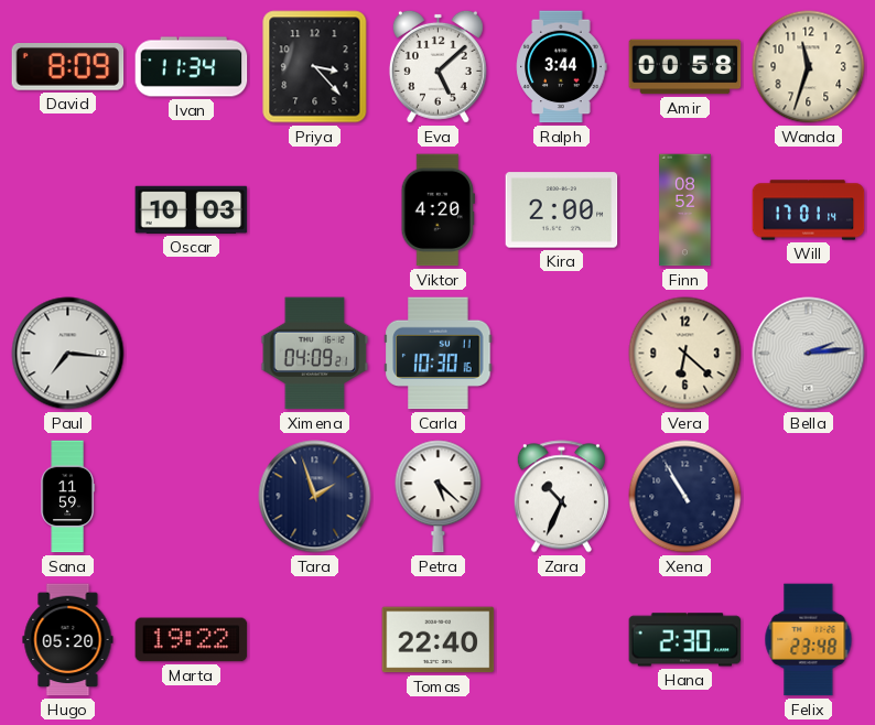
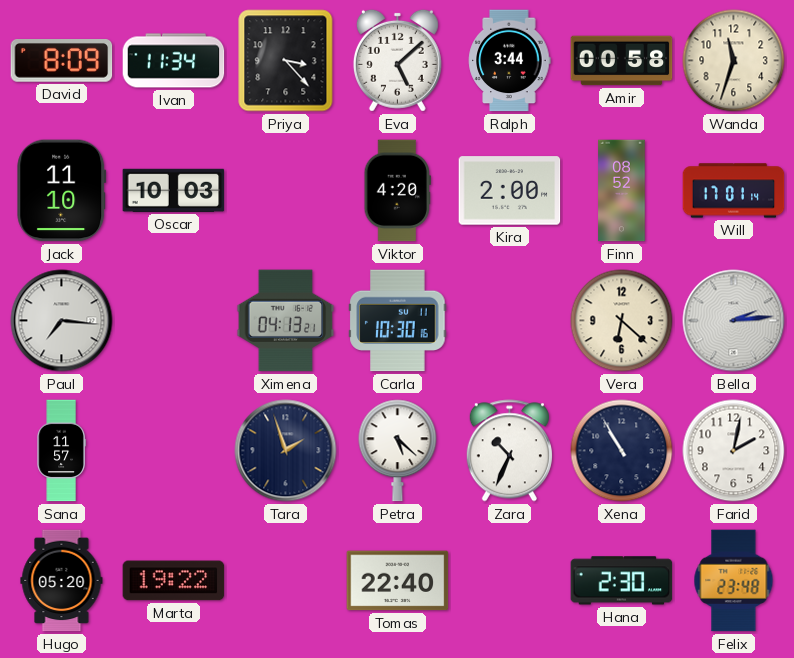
Jack: none -> 11:10
Ximena: 04:09 -> 04:13
Sana: 11:59 -> 11:57
Farid: none -> 2:02
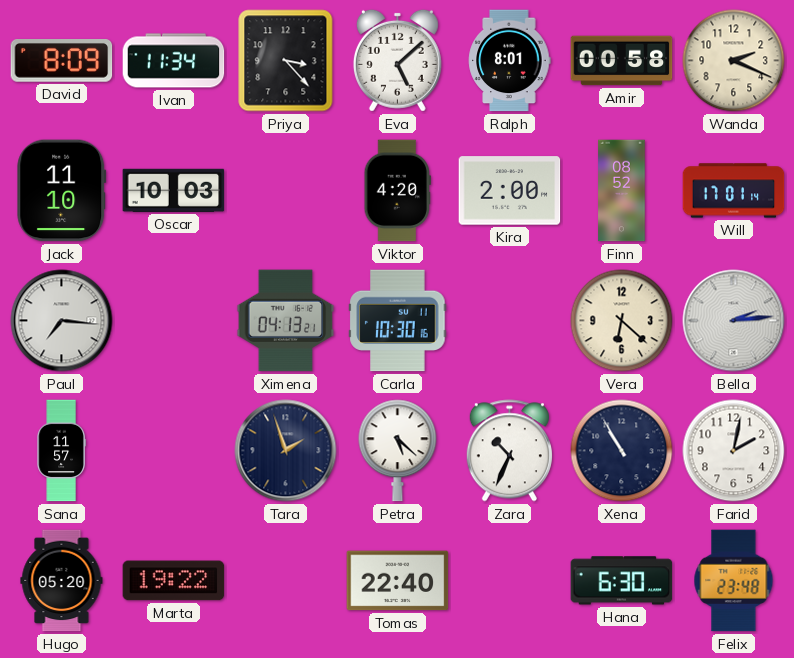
Ralph: 3:44 -> 8:01
Wanda: 11:33 -> 2:19
Hana: 2:30 -> 6:30
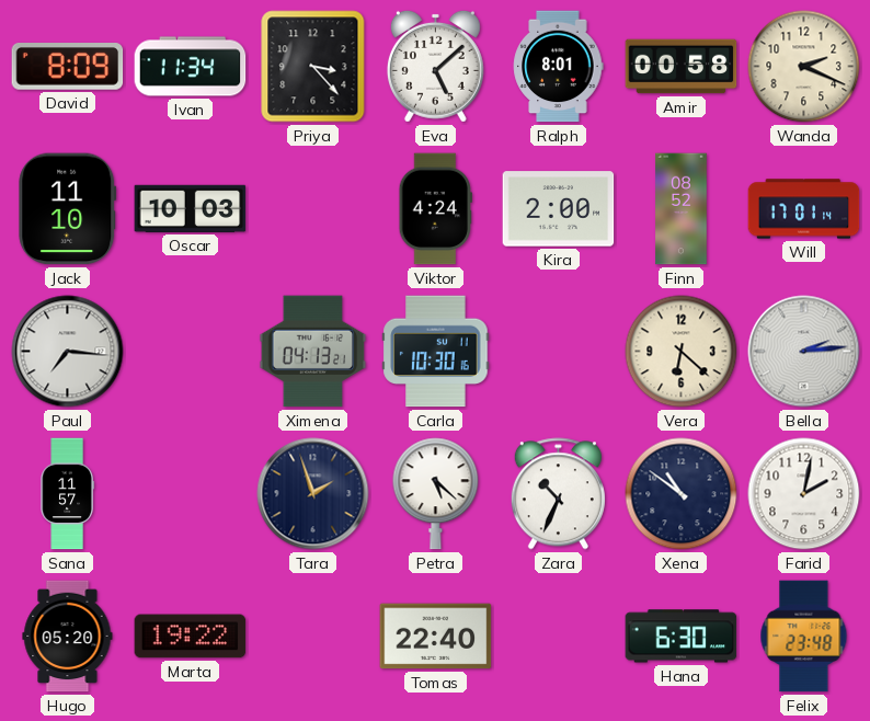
Viktor: 4:20 -> 4:24
Xena: 10:55 -> 10:51
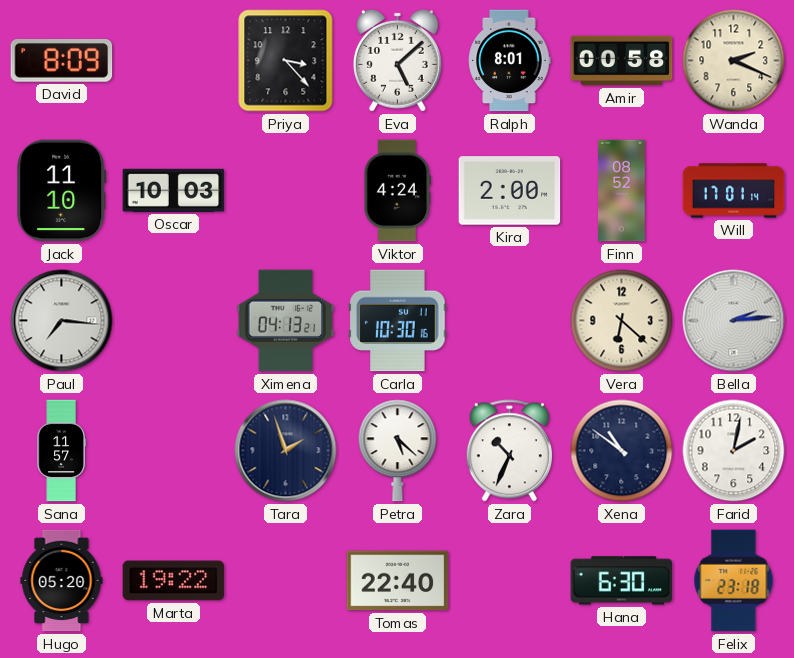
Ivan: 11:34 -> none
Felix: 23:48 -> 23:18
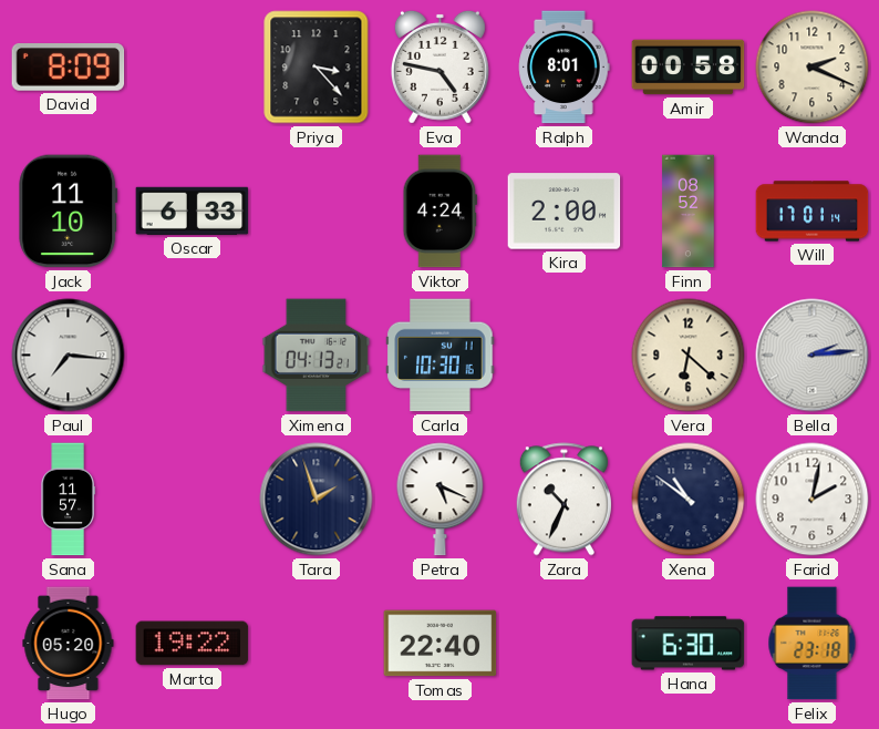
Eva: 5:08 -> 4:47
Oscar: 10:03 -> 6:33
Petra: 5:22 -> 5:19
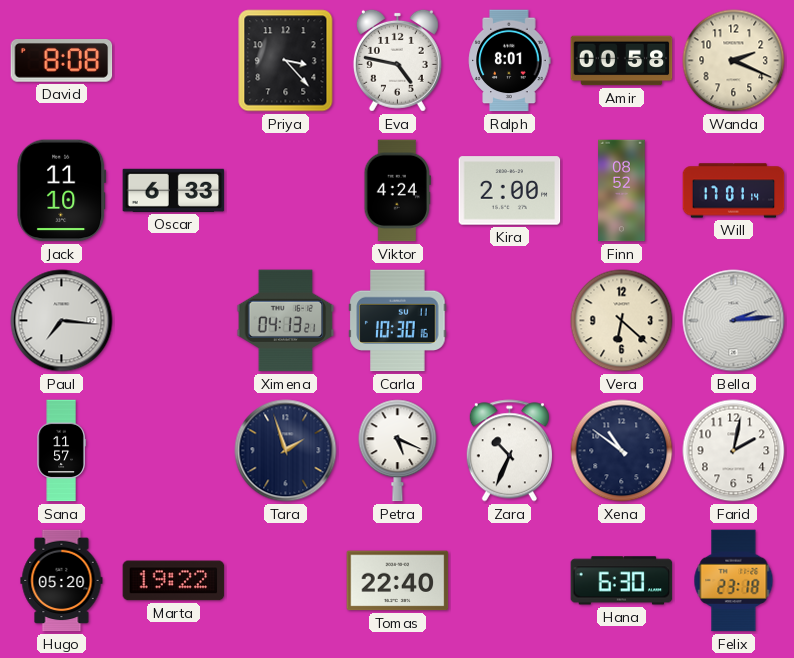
David: 8:09 -> 8:08
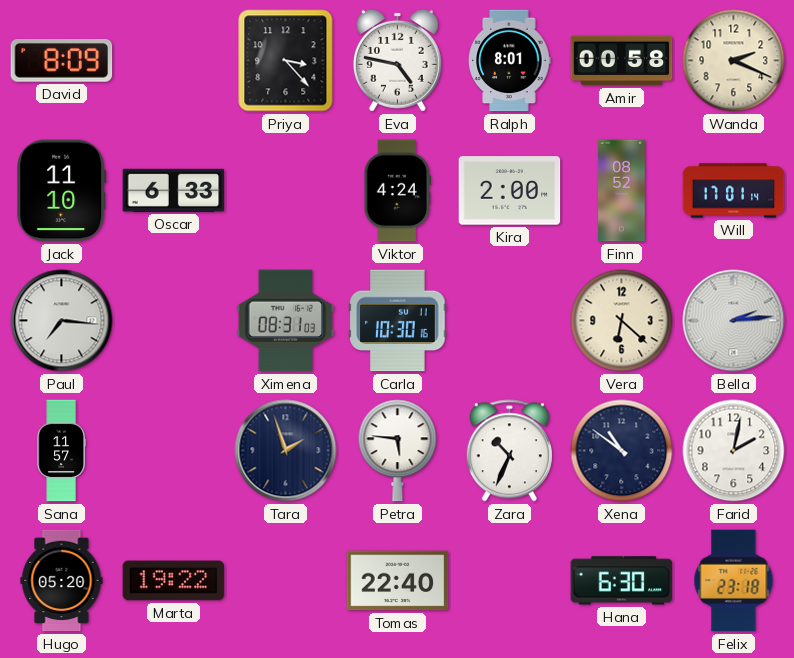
David: 8:08 -> 8:09
Ximena: 04:13 -> 08:31
Petra: 5:19 -> 5:46
